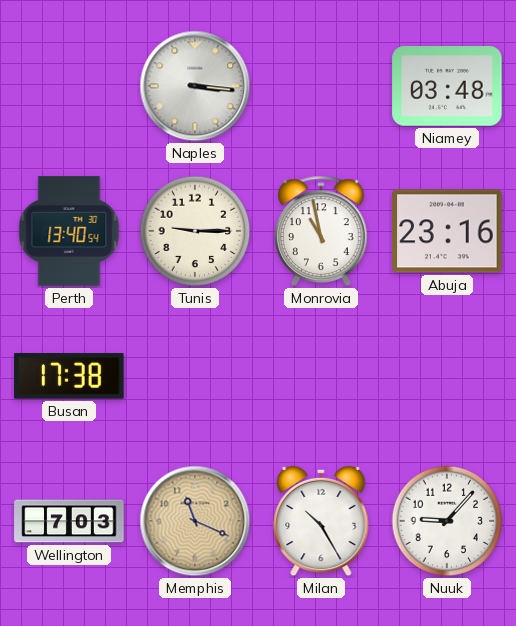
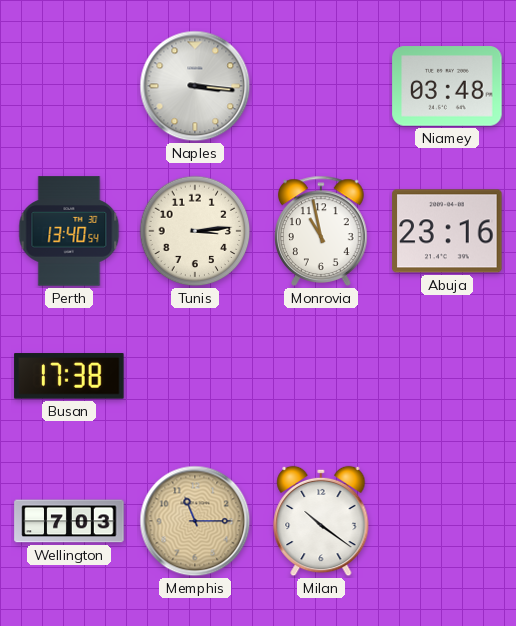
Tunis: 9:15 -> 3:14
Memphis: 11:19 -> 11:15
Milan: 10:25 -> 10:21
Nuuk: 9:07 -> none
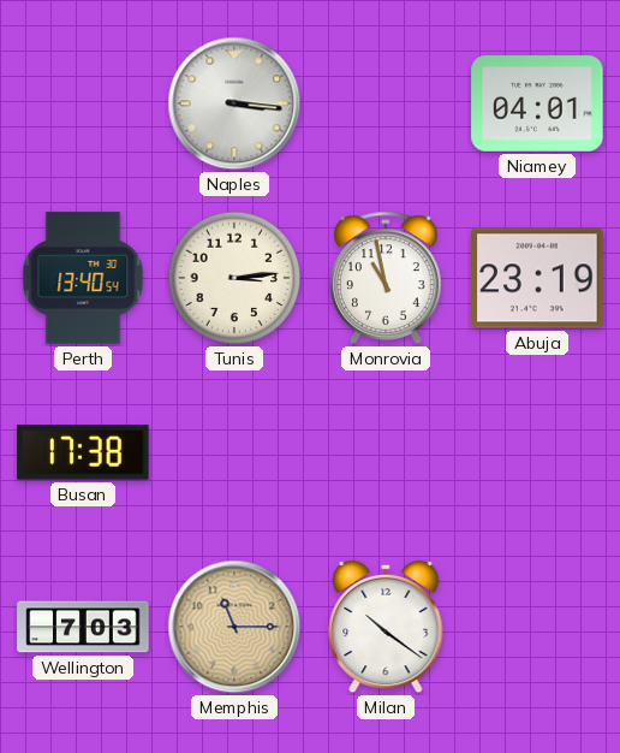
Niamey: 03:48 -> 04:01
Abuja: 23:16 -> 23:19
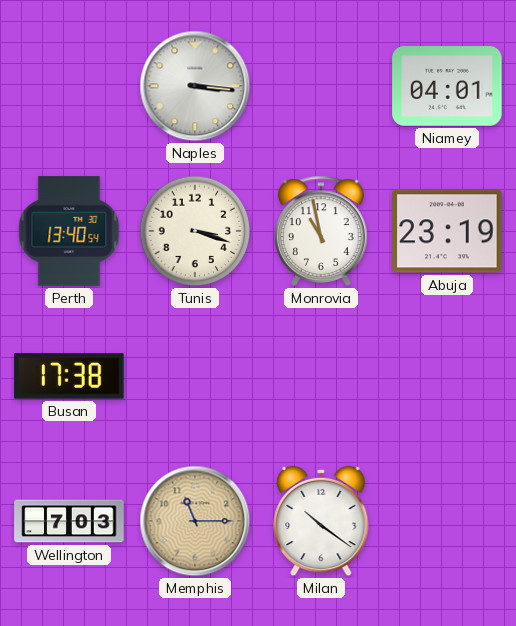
Tunis: 3:14 -> 3:18
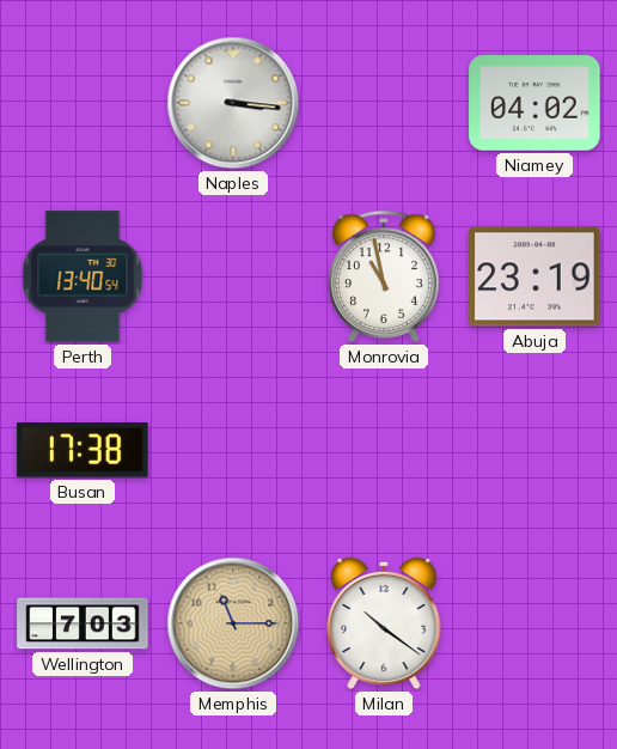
Niamey: 04:01 -> 04:02
Tunis: 3:18 -> none
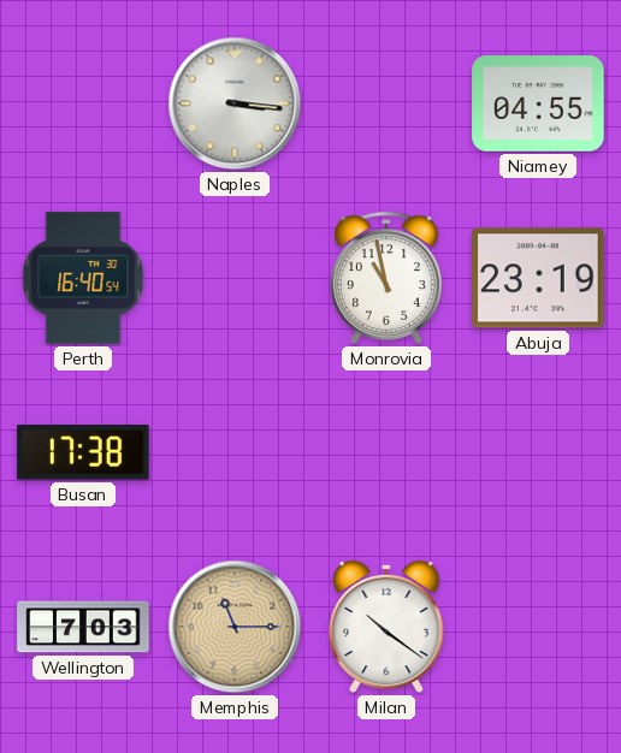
Niamey: 04:02 -> 04:55
Perth: 13:40 -> 16:40
